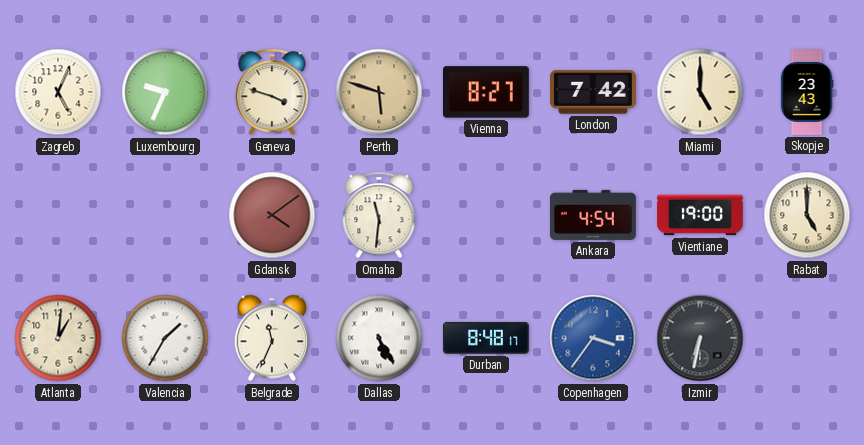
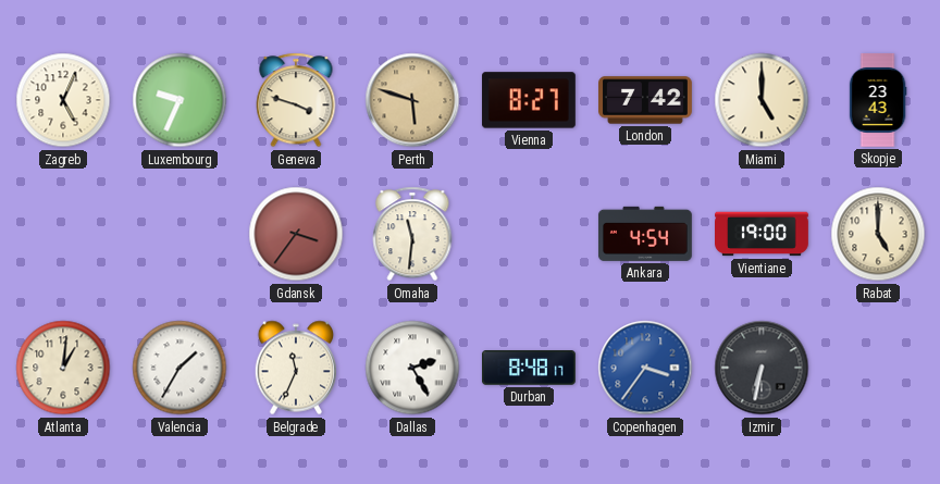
Gdansk: 4:09 -> 3:36
Dallas: 5:25 -> 2:25
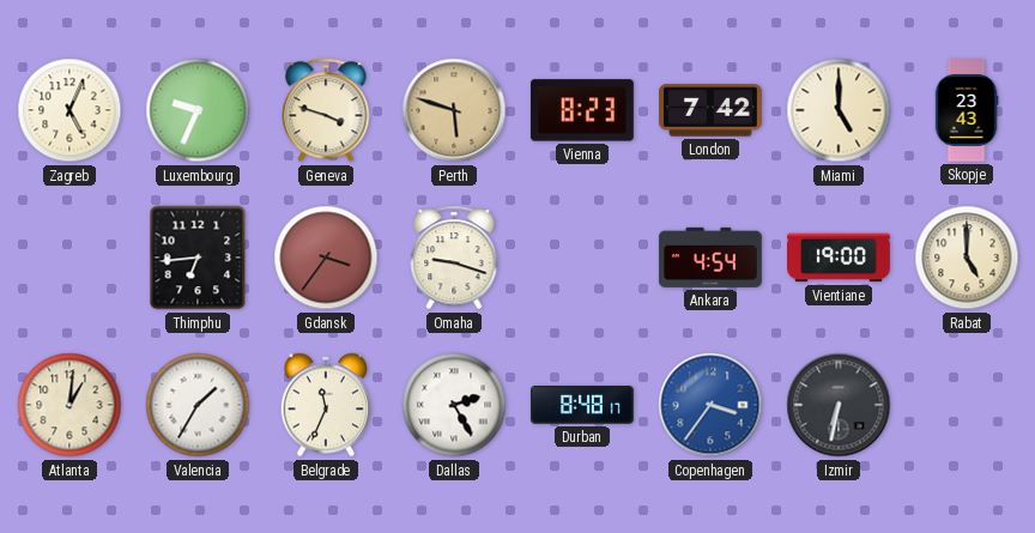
Vienna: 8:27 -> 8:23
Thimphu: none -> 6:44
Omaha: 11:31 -> 9:18
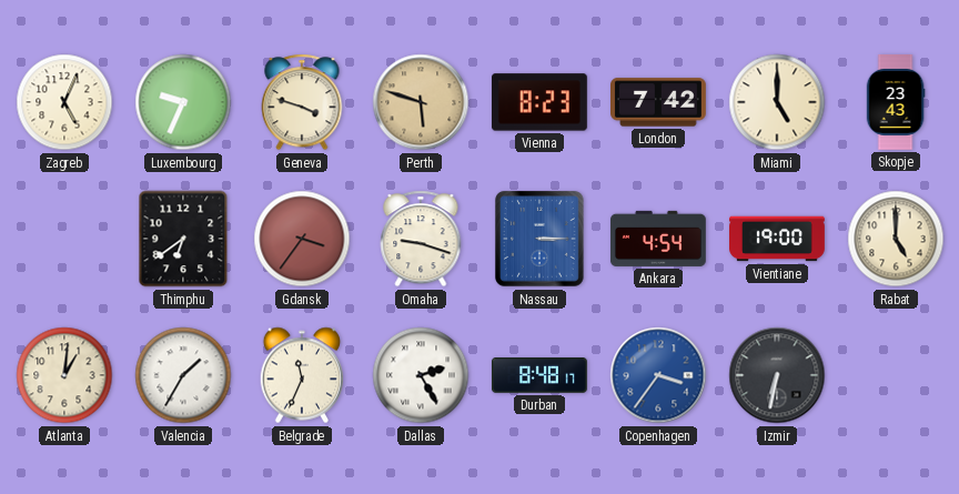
Thimphu: 6:44 -> 6:39
Nassau: none -> 3:15
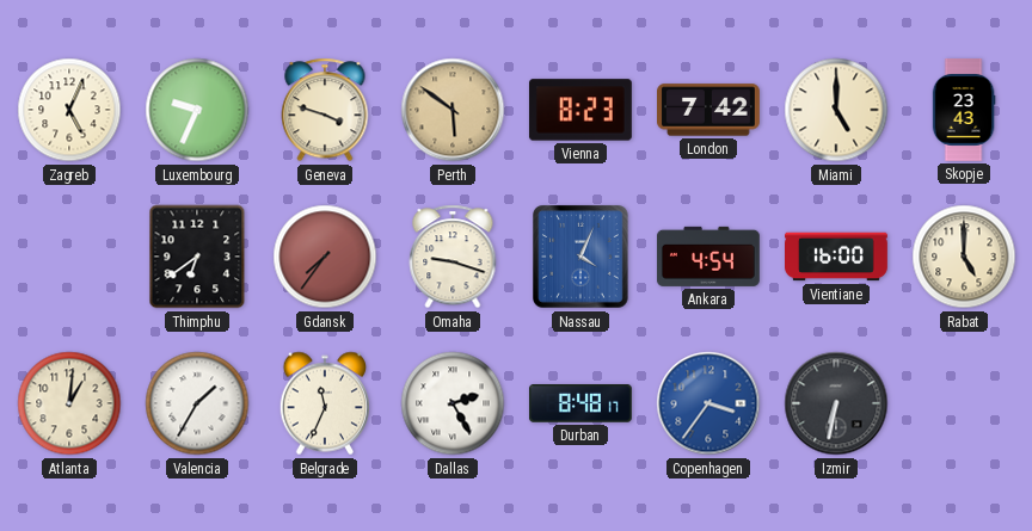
Perth: 5:48 -> 5:51
Gdansk: 3:36 -> 7:36
Nassau: 3:15 -> 4:04
Vientiane: 19:00 -> 16:00
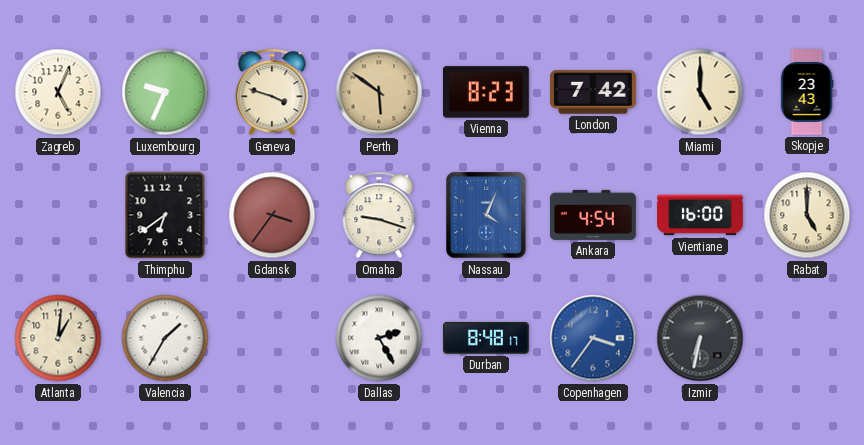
Gdansk: 7:36 -> 3:36
Belgrade: 11:34 -> none
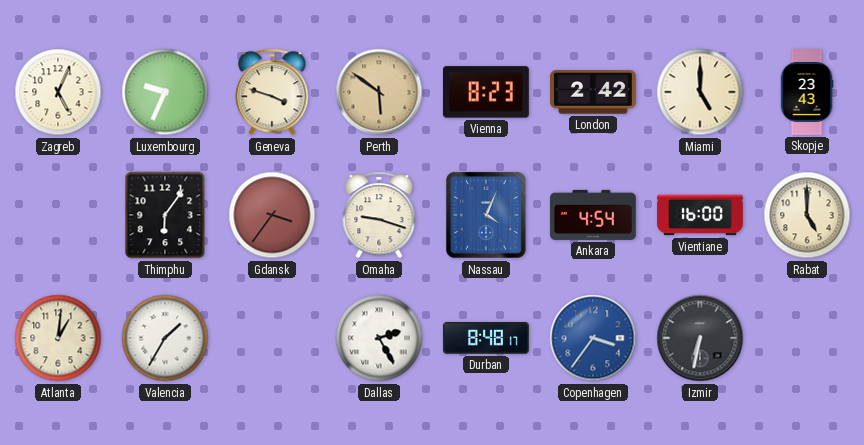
London: 7:42 -> 2:42
Thimphu: 6:39 -> 6:06
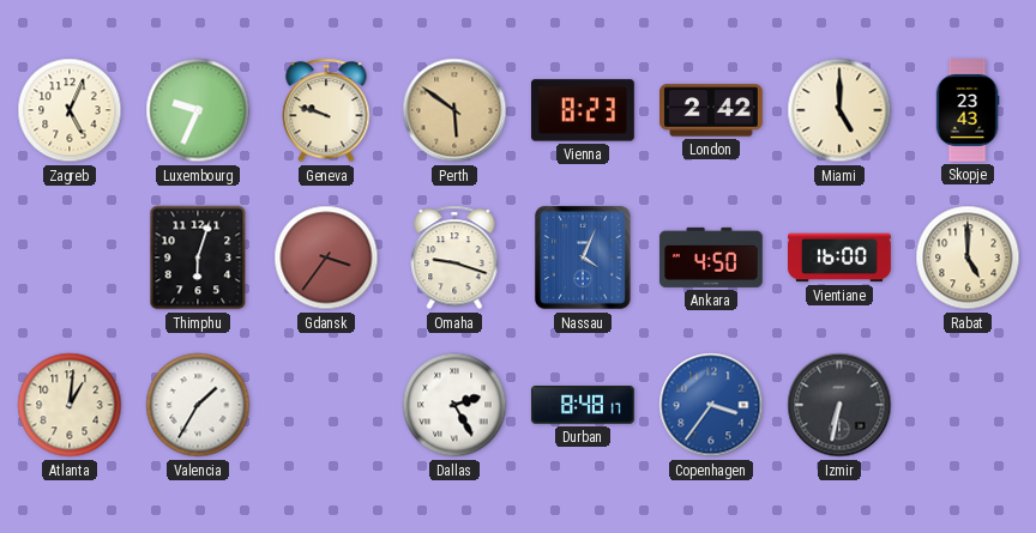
Geneva: 3:48 -> 9:48
Thimphu: 6:06 -> 6:03
Ankara: 4:54 -> 4:50
